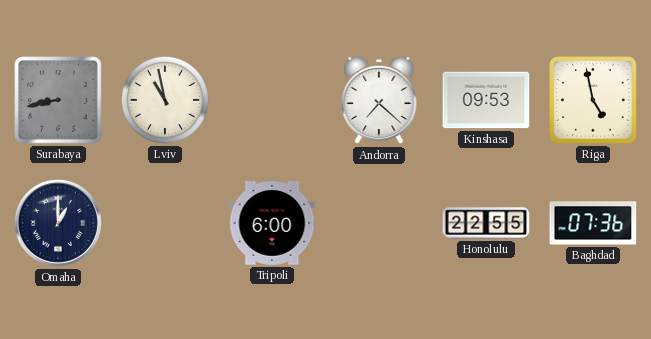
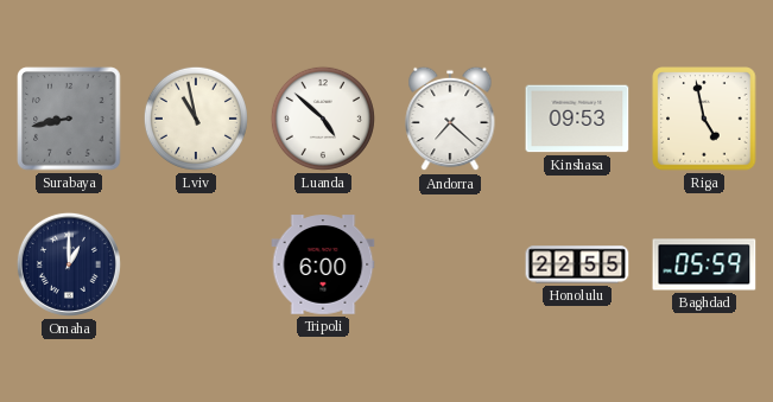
Luanda: none -> 4:52
Baghdad: 07:36 -> 05:59
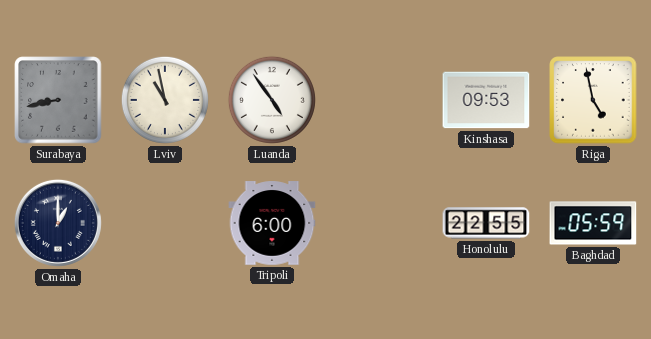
Luanda: 4:52 -> 4:54
Andorra: 7:22 -> none
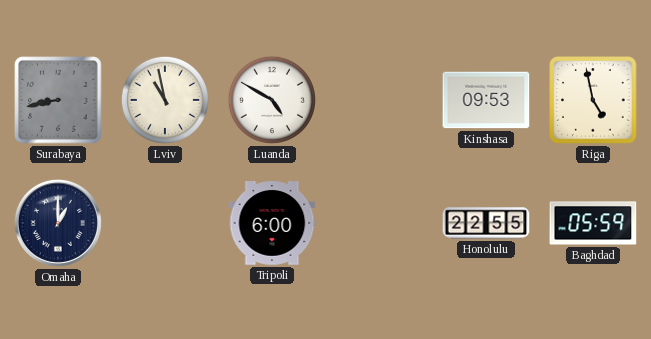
Luanda: 4:54 -> 4:50
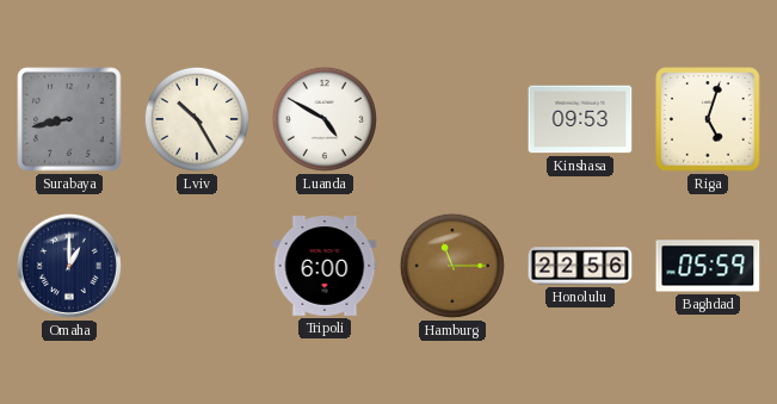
Lviv: 10:58 -> 10:25
Riga: 4:58 -> 5:03
Hamburg: none -> 11:15
Honolulu: 22:55 -> 22:56
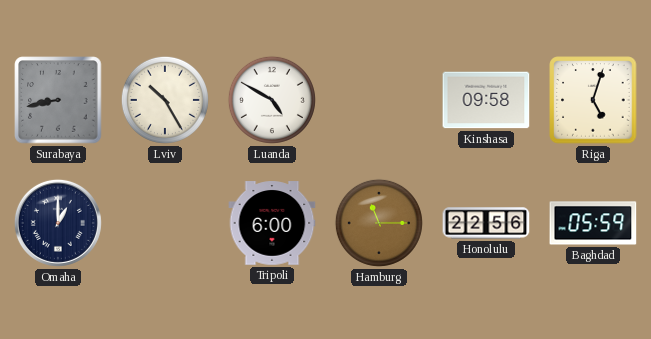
Kinshasa: 09:53 -> 09:58
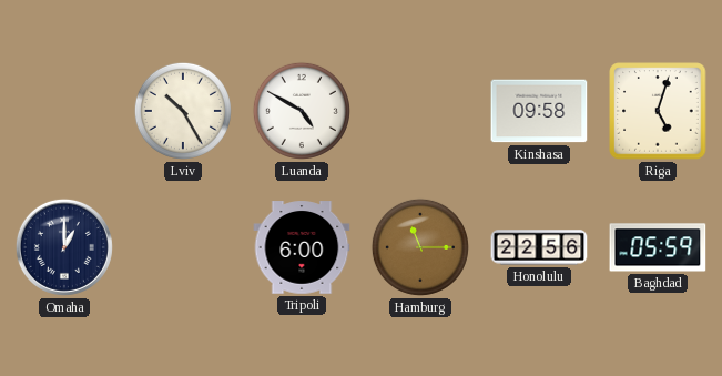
Surabaya: 8:43 -> none
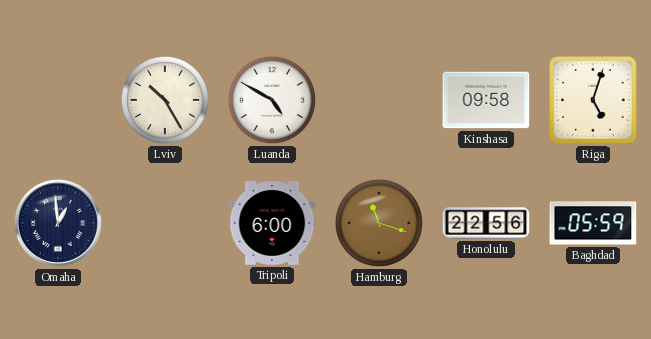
Omaha: 1:00 -> 12:59
Hamburg: 11:15 -> 11:18
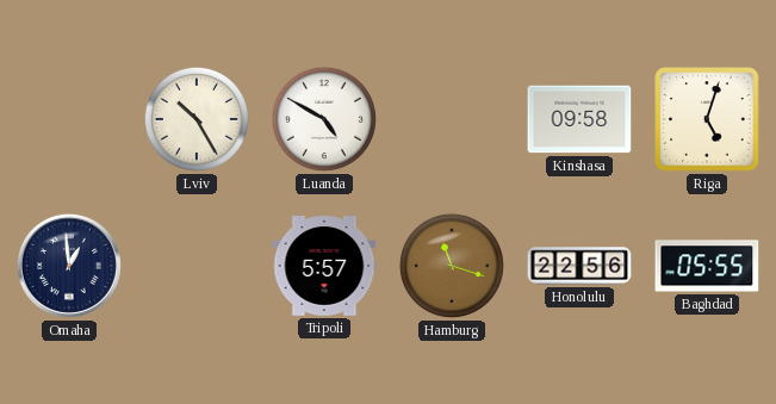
Tripoli: 6:00 -> 5:57
Baghdad: 05:59 -> 05:55
